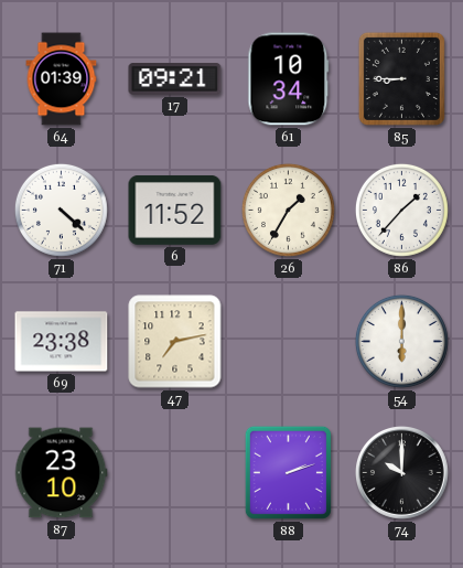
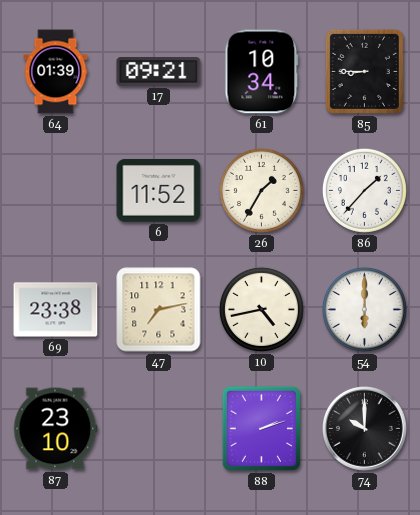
71: 4:22 -> none
10: none -> 4:43
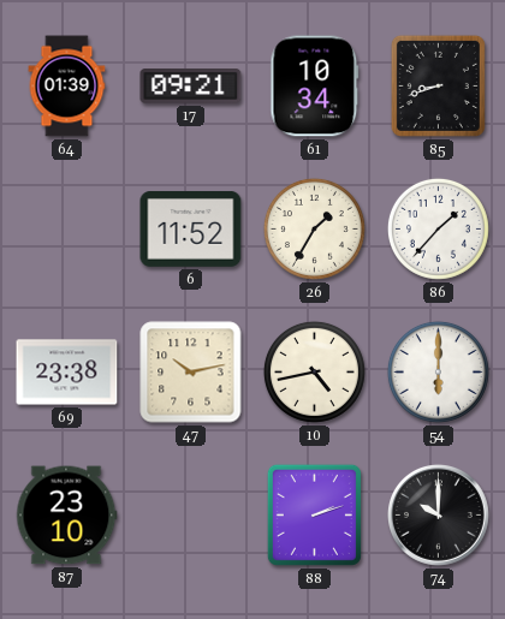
85: 8:45 -> 8:42
47: 7:13 -> 10:13
